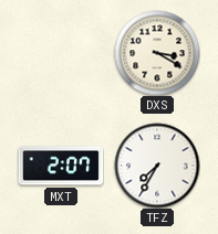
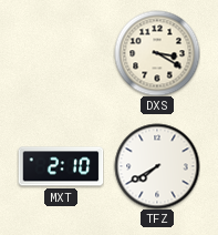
MXT: 2:07 -> 2:10
TFZ: 7:35 -> 7:40
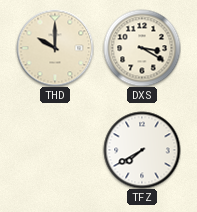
THD: none -> 10:00
MXT: 2:10 -> none
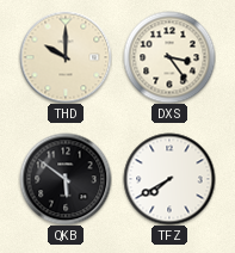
DXS: 3:20 -> 3:24
QKB: none -> 5:51
